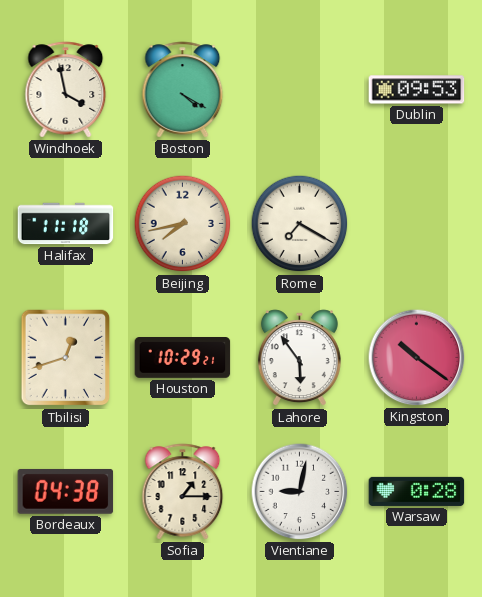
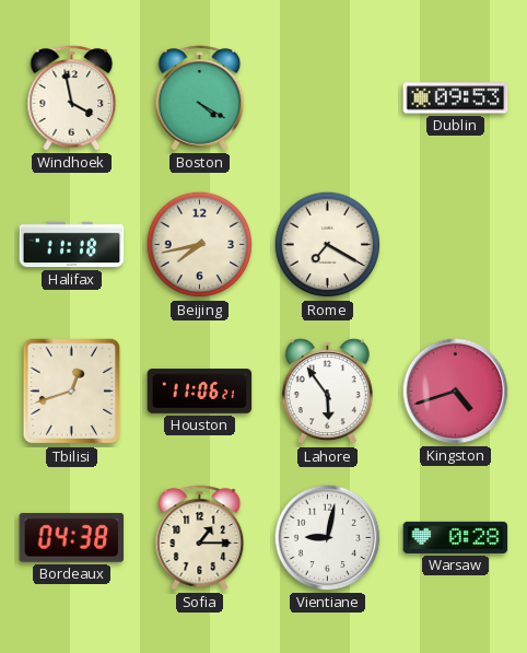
Houston: 10:29 -> 11:06
Kingston: 10:21 -> 4:42
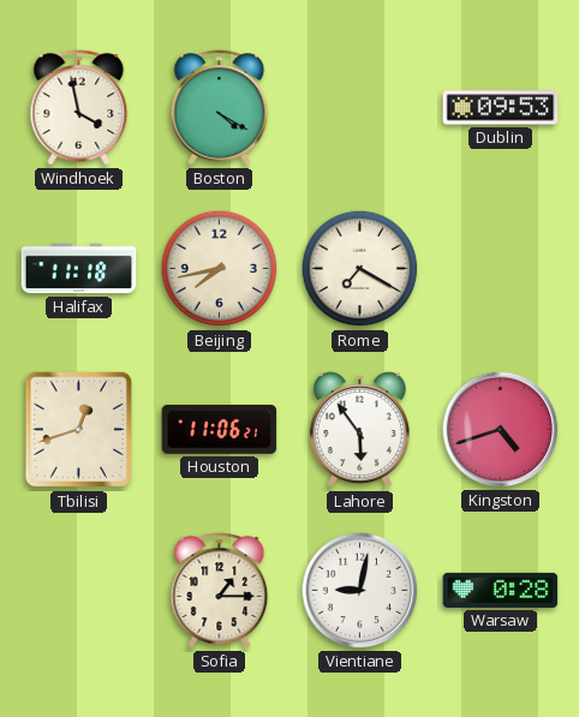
Bordeaux: 04:38 -> none
